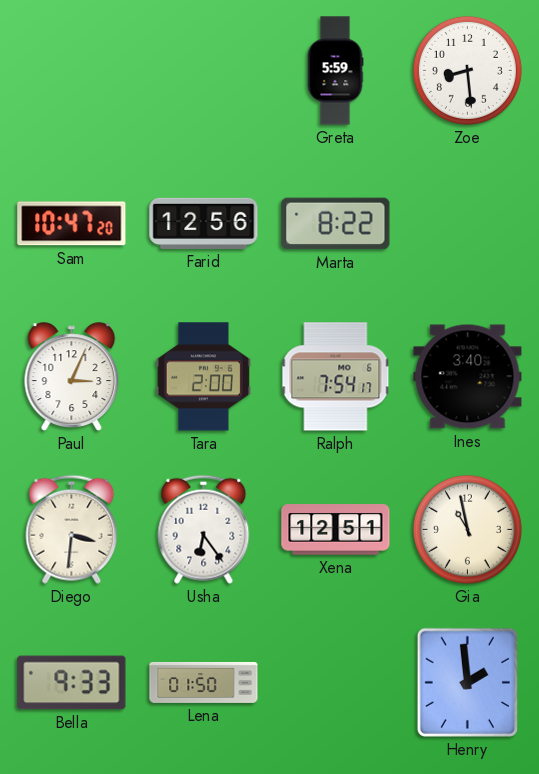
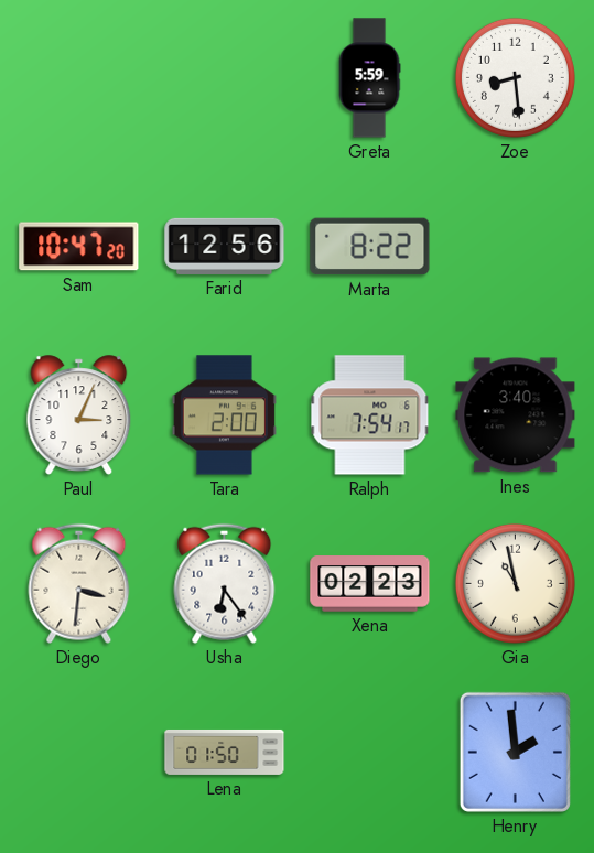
Xena: 12:51 -> 02:23
Bella: 9:33 -> none
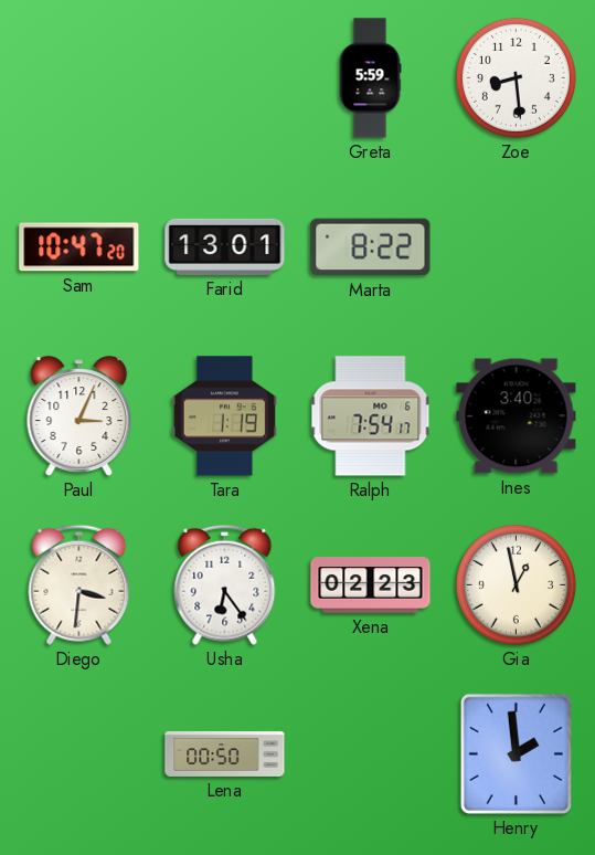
Farid: 12:56 -> 13:01
Tara: 2:00 -> 1:19
Gia: 10:58 -> 12:58
Lena: 01:50 -> 00:50
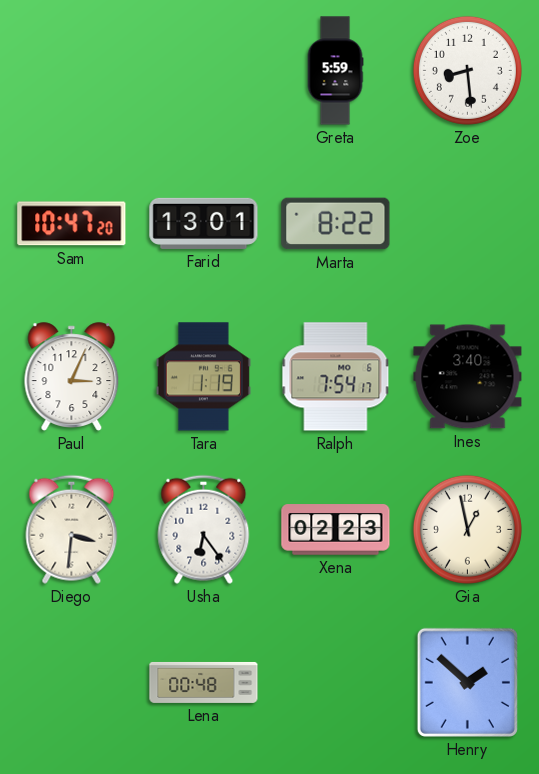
Lena: 00:50 -> 00:48
Henry: 1:59 -> 1:52
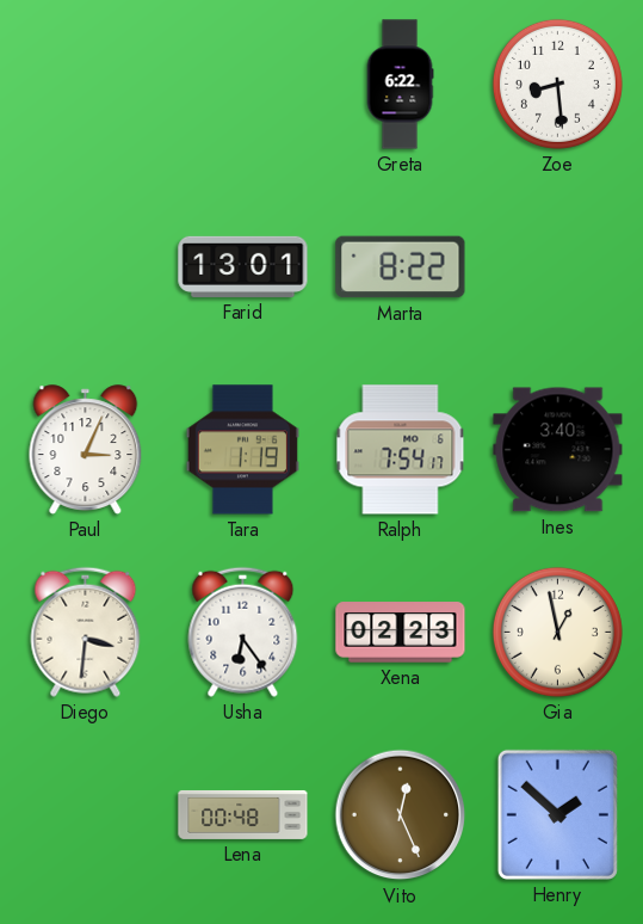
Greta: 5:59 -> 6:22
Sam: 10:47 -> none
Vito: none -> 12:26
